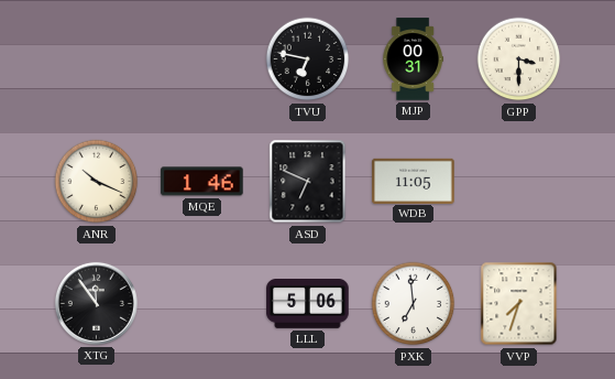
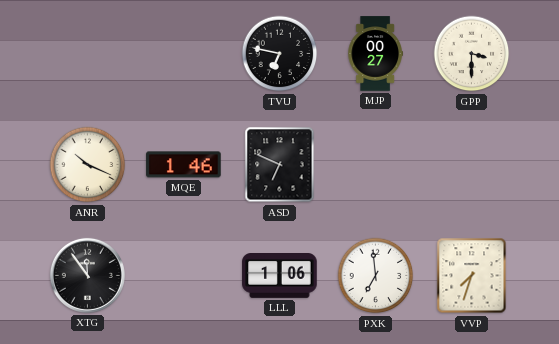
MJP: 00:31 -> 00:27
WDB: 11:05 -> none
LLL: 5:06 -> 1:06
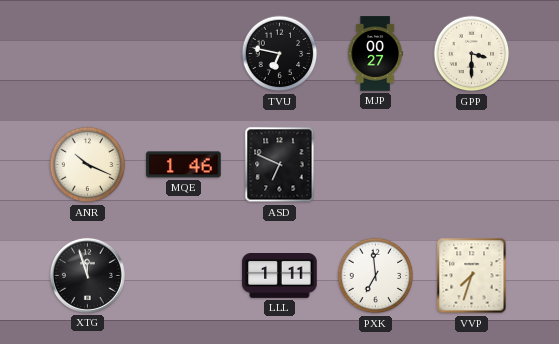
XTG: 11:54 -> 11:57
LLL: 1:06 -> 1:11
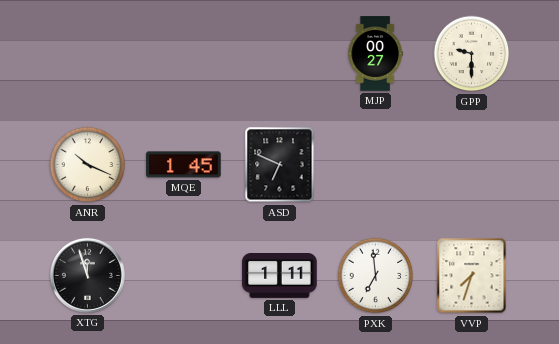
TVU: 6:47 -> none
GPP: 3:30 -> 9:30
MQE: 1:46 -> 1:45
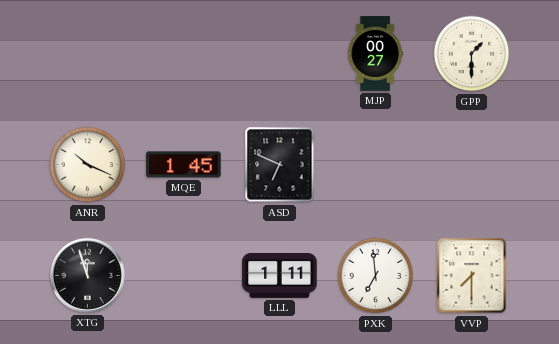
GPP: 9:30 -> 1:30
VVP: 7:33 -> 7:30
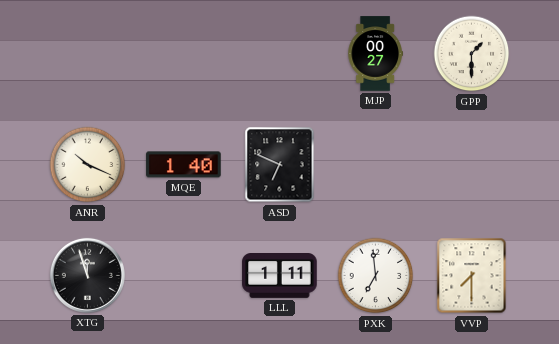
MQE: 1:45 -> 1:40
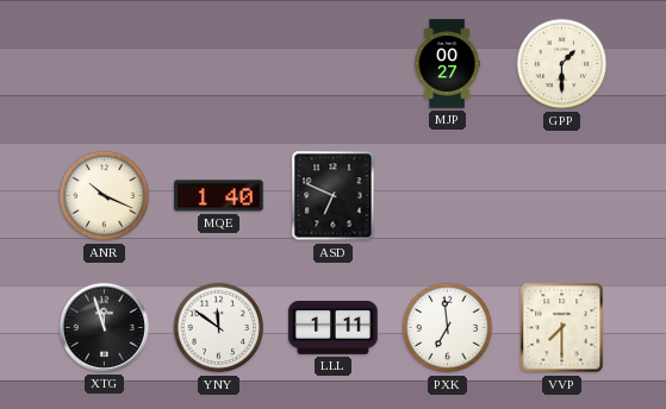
YNY: none -> 11:51
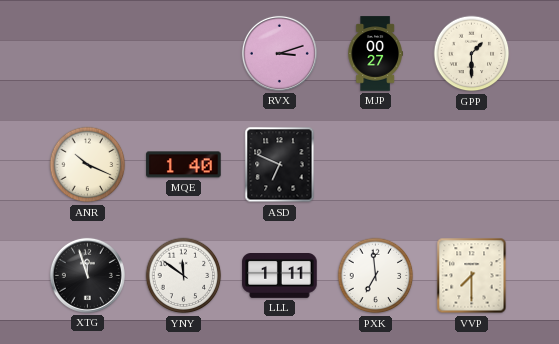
RVX: none -> 3:12
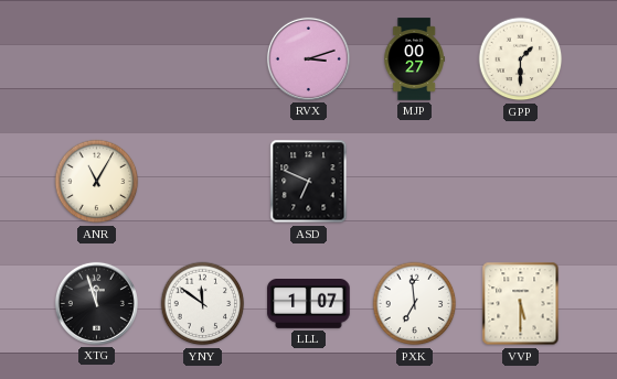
ANR: 10:19 -> 11:05
MQE: 1:40 -> none
LLL: 1:11 -> 1:07
VVP: 7:30 -> 5:30
